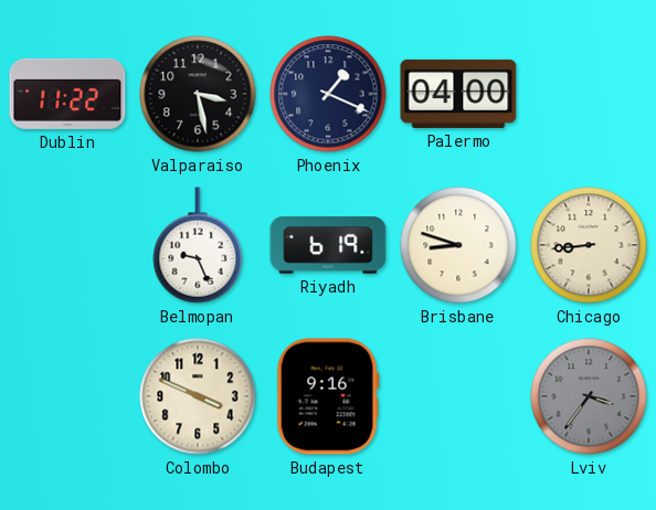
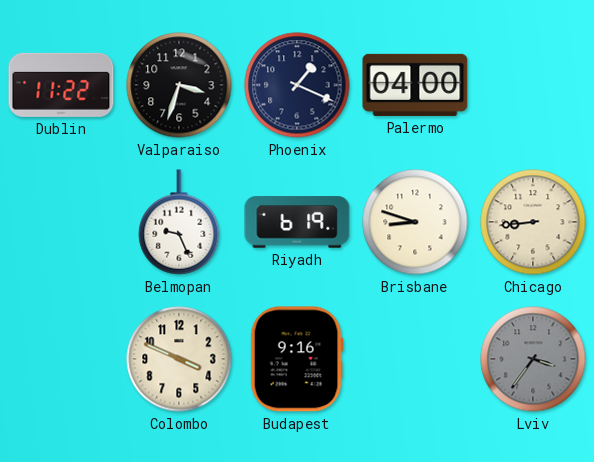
Valparaiso: 3:28 -> 3:33
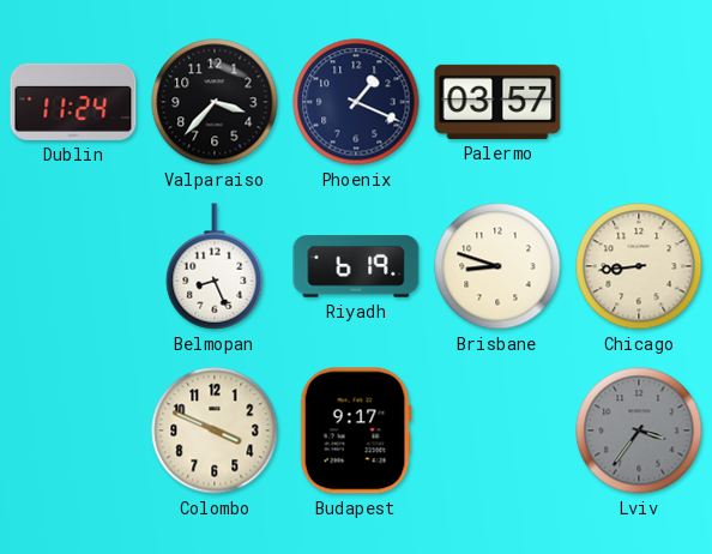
Dublin: 11:22 -> 11:24
Valparaiso: 3:33 -> 3:37
Palermo: 04:00 -> 03:57
Belmopan: 9:26 -> 8:26
Budapest: 9:16 -> 9:17
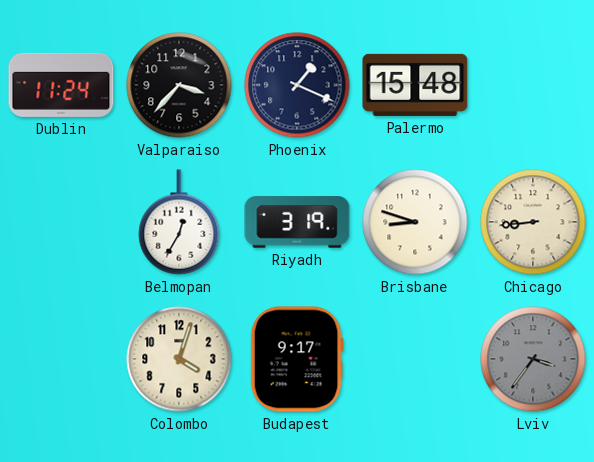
Palermo: 03:57 -> 15:48
Belmopan: 8:26 -> 12:35
Riyadh: 6:19 -> 3:19
Colombo: 3:49 -> 4:03
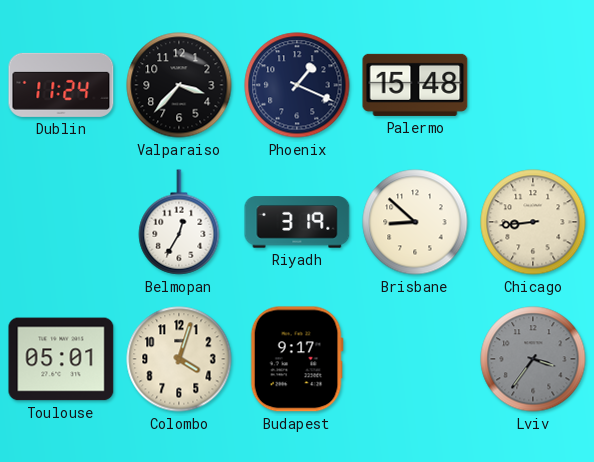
Brisbane: 8:48 -> 8:52
Toulouse: none -> 05:01
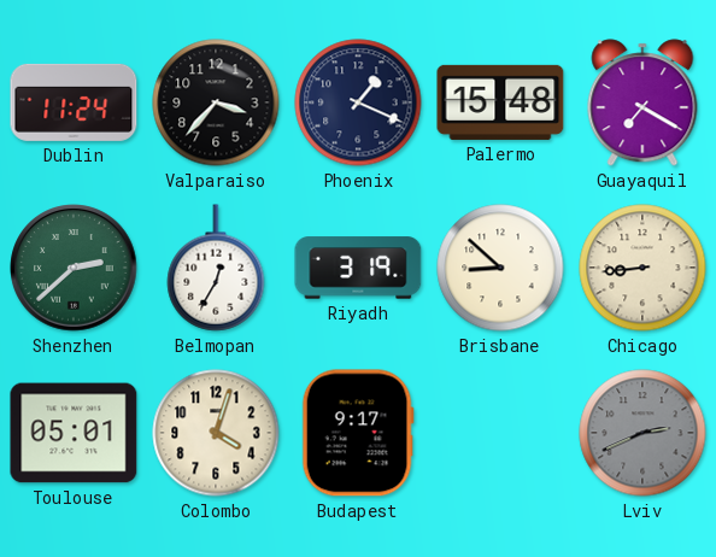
Guayaquil: none -> 7:20
Shenzhen: none -> 2:38
Lviv: 3:36 -> 2:41
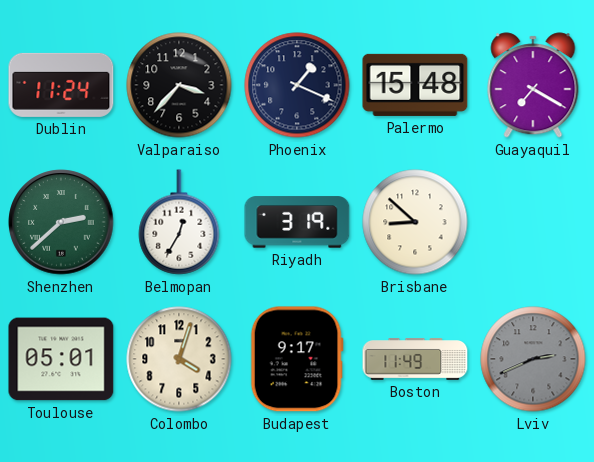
Chicago: 8:44 -> none
Boston: none -> 11:49
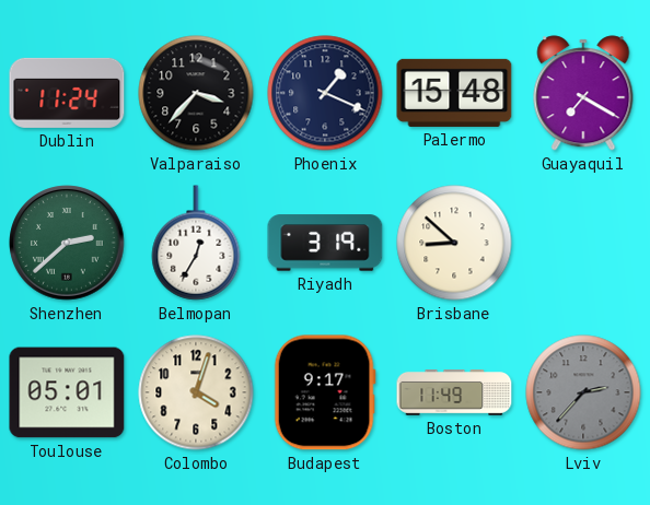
Lviv: 2:41 -> 2:37
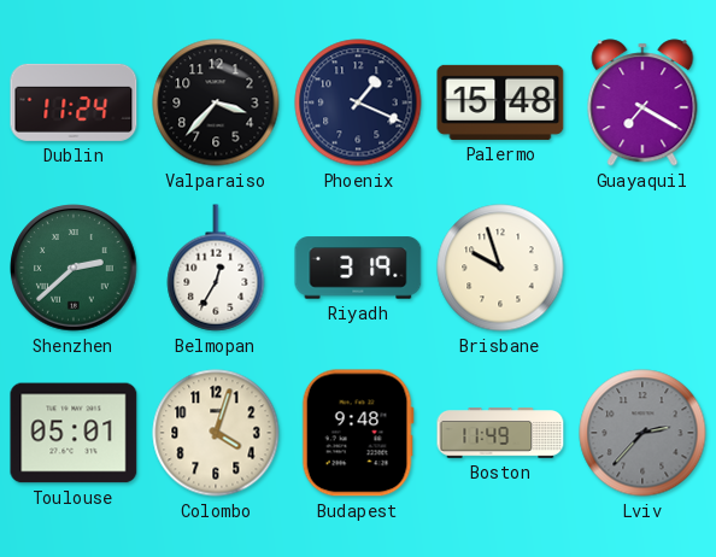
Brisbane: 8:52 -> 9:57
Budapest: 9:17 -> 9:48
